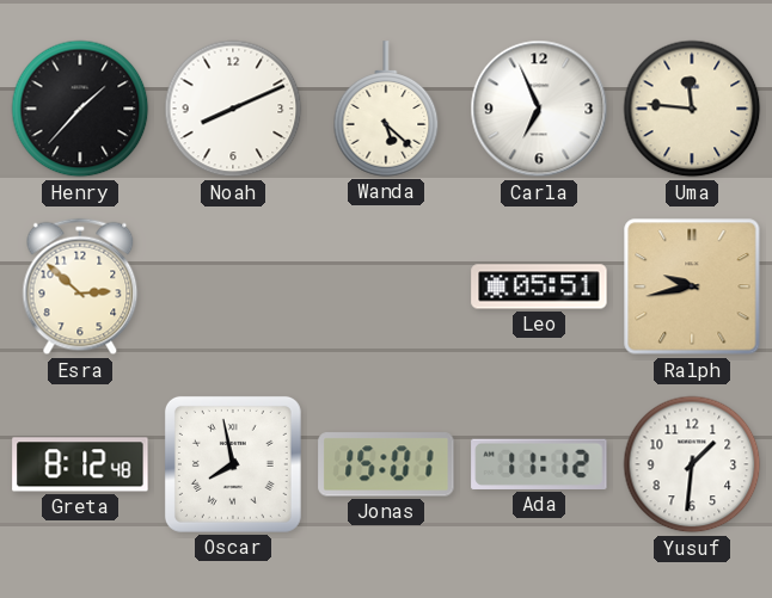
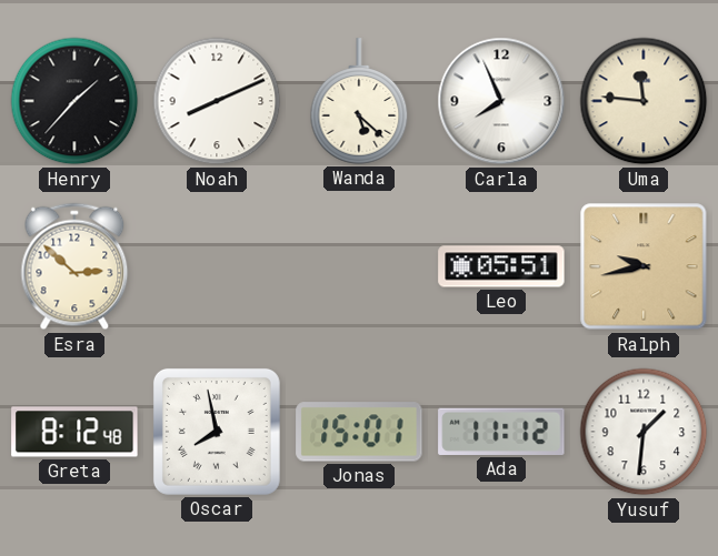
Carla: 6:56 -> 7:56
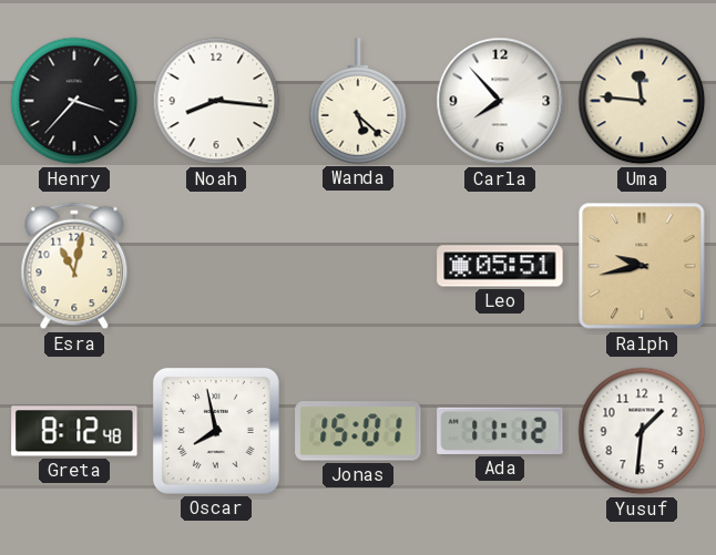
Henry: 1:37 -> 3:37
Noah: 8:11 -> 8:16
Carla: 7:56 -> 7:53
Esra: 2:52 -> 11:02
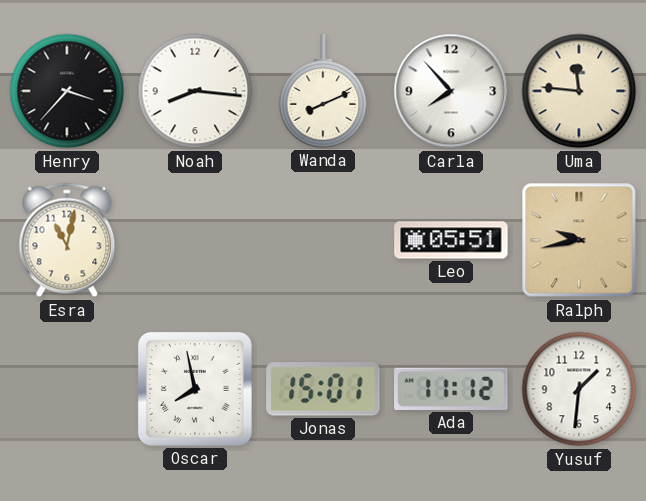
Wanda: 5:22 -> 8:11
Greta: 8:12 -> none
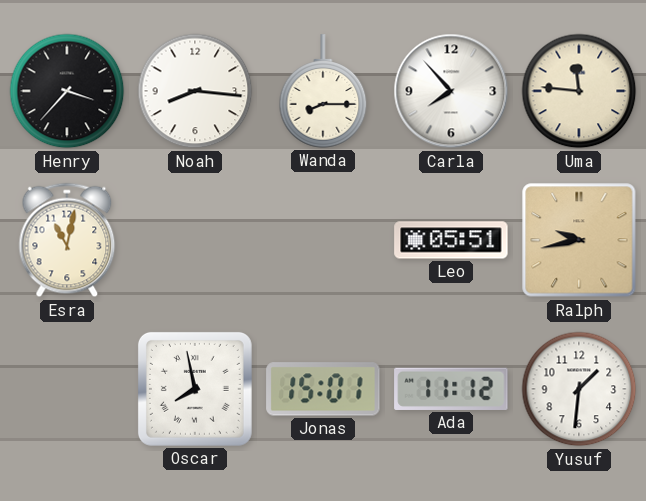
Wanda: 8:11 -> 8:15
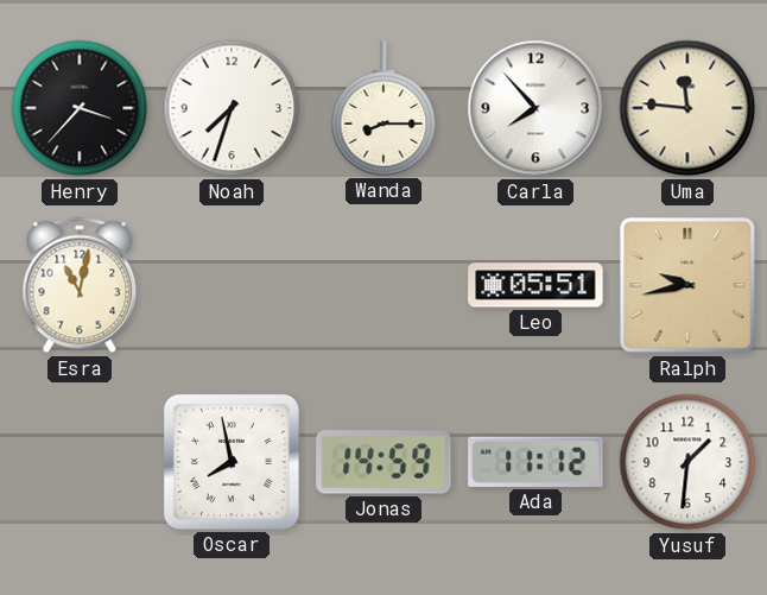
Noah: 8:16 -> 7:33
Jonas: 15:01 -> 14:59
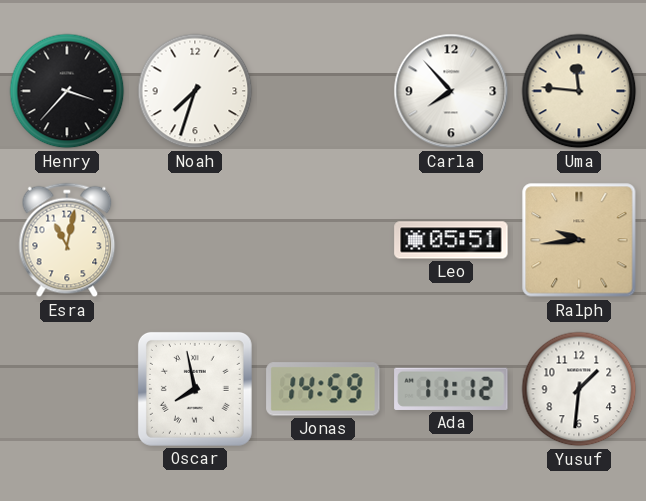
Wanda: 8:15 -> none
Ralph: 9:43 -> 9:44
